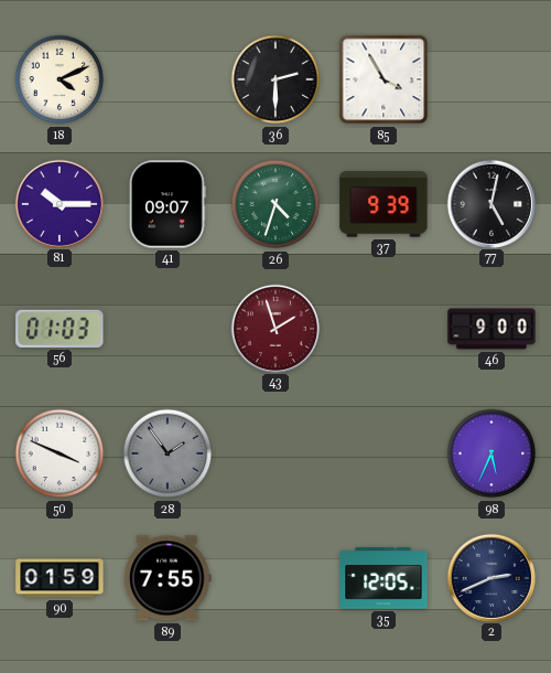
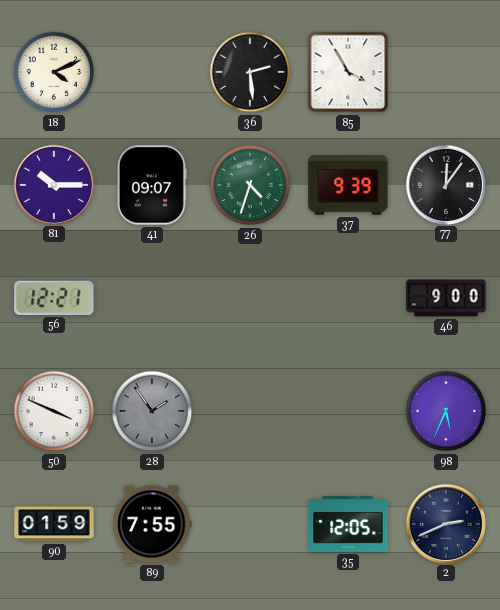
36: 2:30 -> 2:29
77: 5:02 -> 12:06
56: 01:03 -> 12:21
43: 1:57 -> none
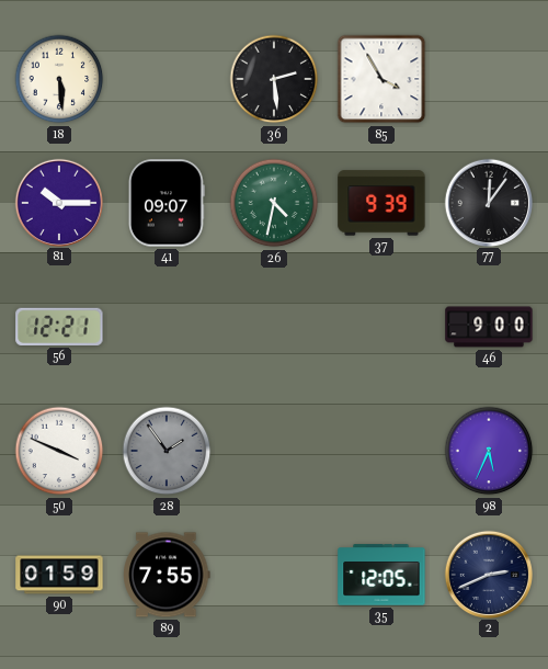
18: 4:11 -> 5:29
26: 4:33 -> 4:32
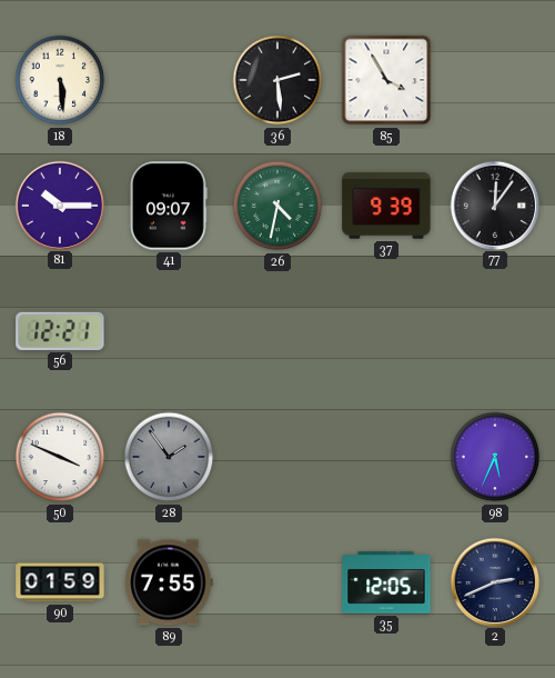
46: 9:00 -> none
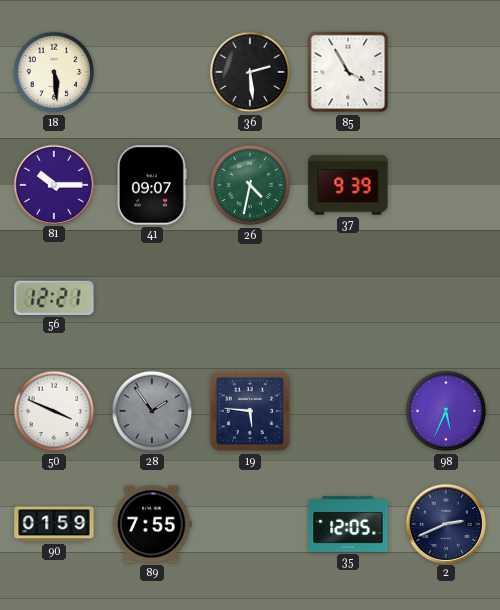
77: 12:06 -> none
19: none -> 5:46
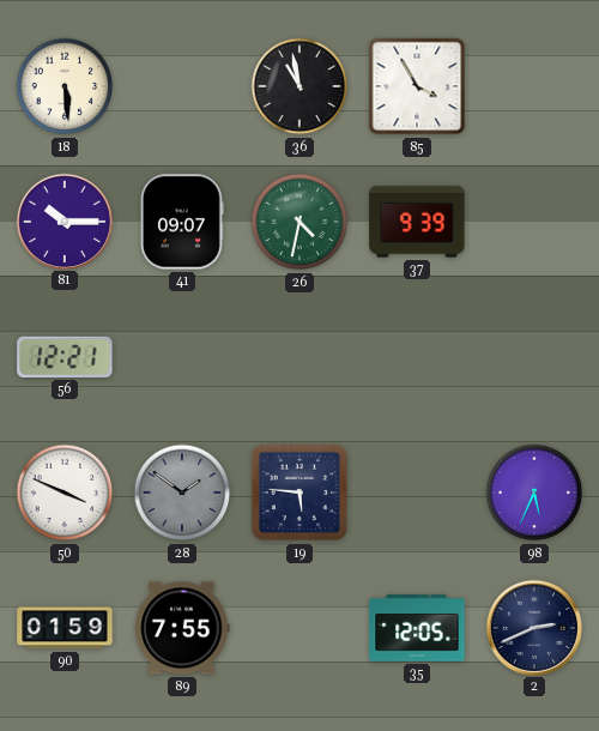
36: 2:29 -> 10:58
28: 1:54 -> 1:51
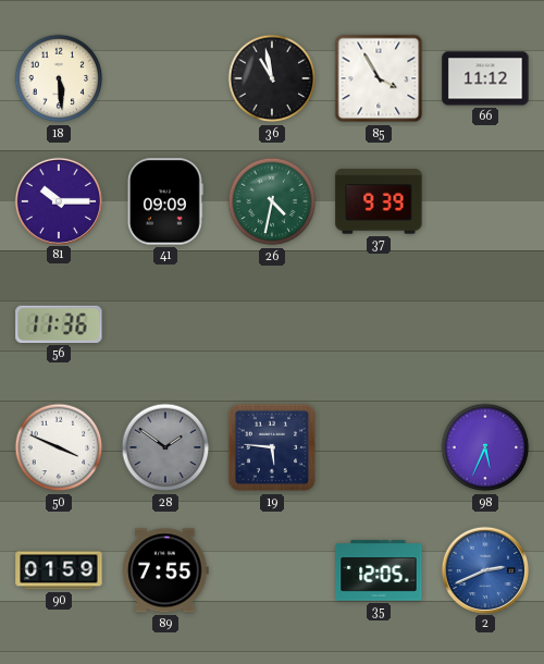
66: none -> 11:12
41: 09:07 -> 09:09
56: 12:21 -> 11:36
2 dial: navy -> blue
